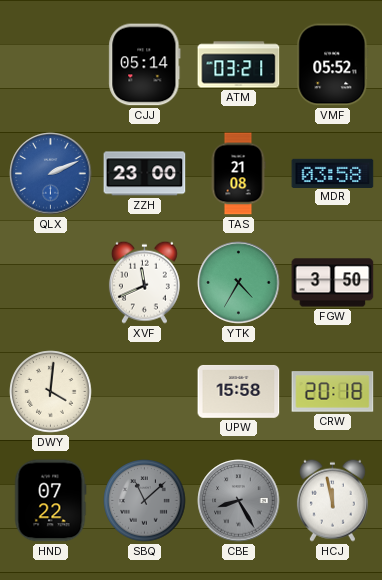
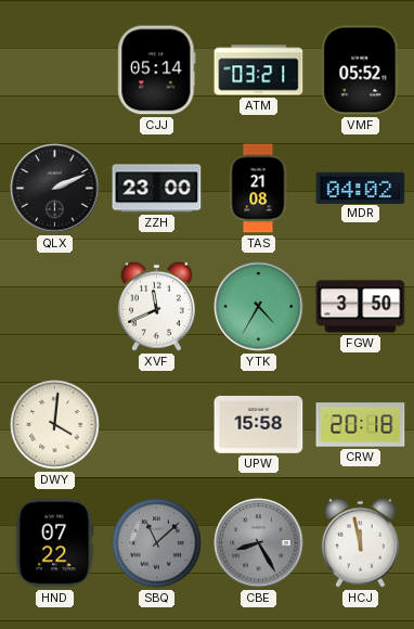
QLX dial: blue -> black
MDR: 03:58 -> 04:02
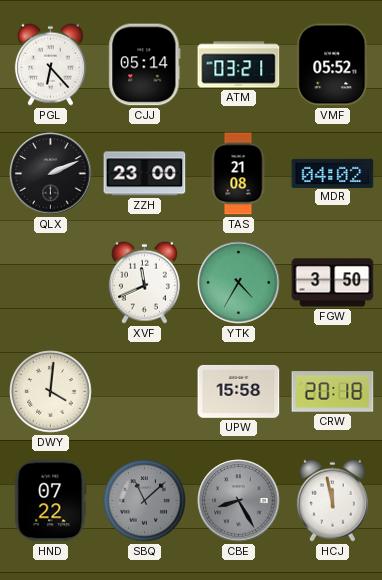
PGL: none -> 6:23
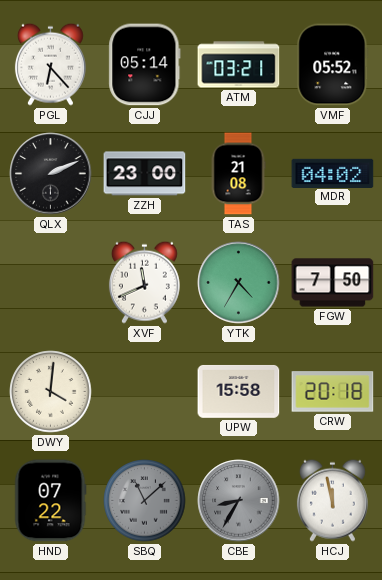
FGW: 3:50 -> 7:50
CBE: 8:25 -> 8:35
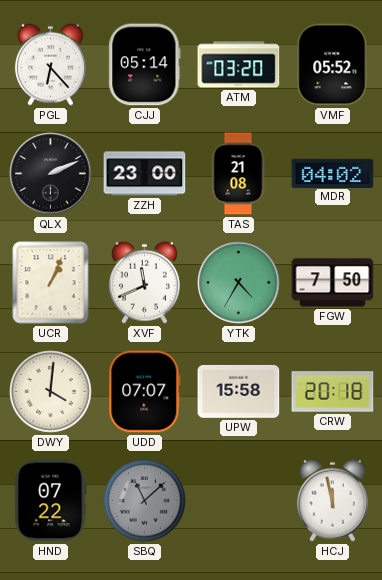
ATM: 03:21 -> 03:20
UCR: none -> 1:04
UDD: none -> 07:07
CBE: 8:35 -> none
